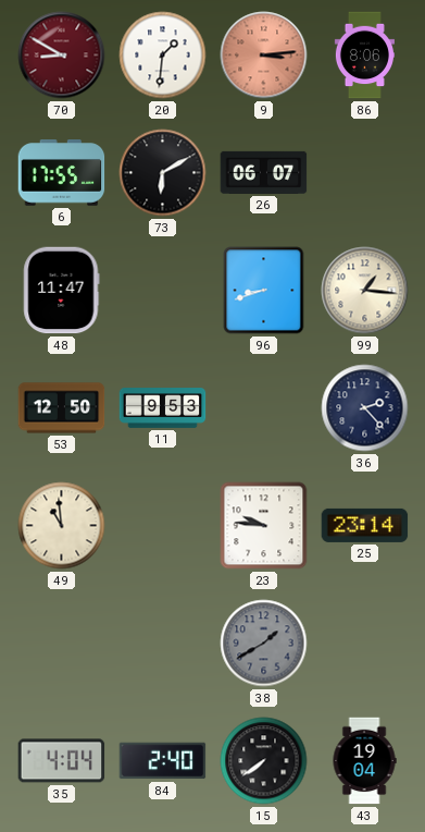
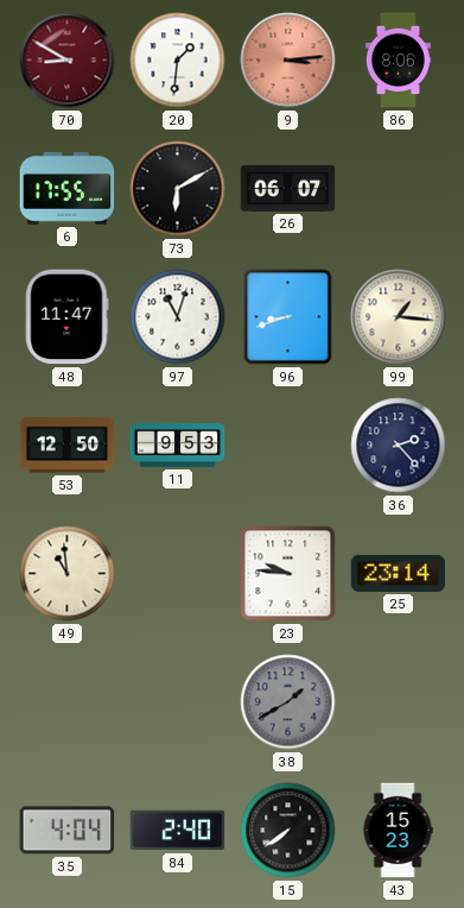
97: none -> 11:03
43: 19:04 -> 15:23
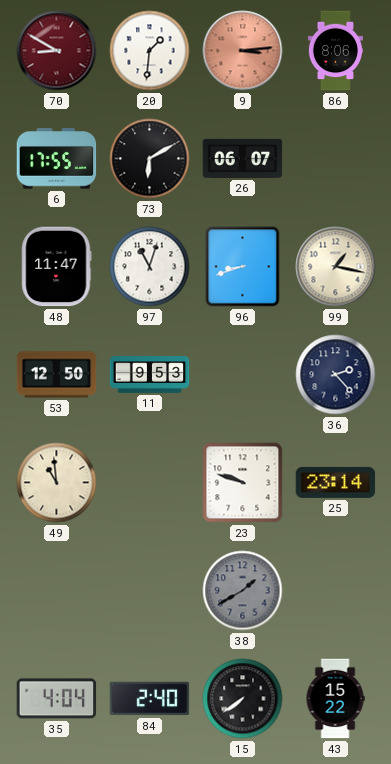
99: 1:16 -> 1:17
23: 9:46 -> 9:48
43: 15:23 -> 15:22
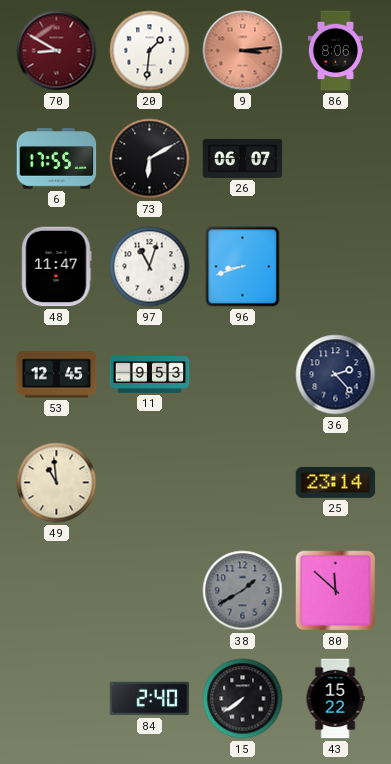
99: 1:17 -> none
53: 12:50 -> 12:45
23: 9:48 -> none
80: none -> 11:52
35: 4:04 -> none
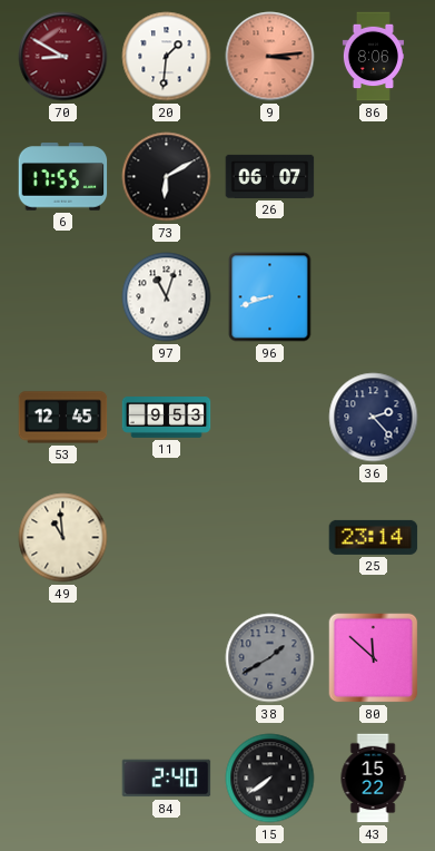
48: 11:47 -> none
